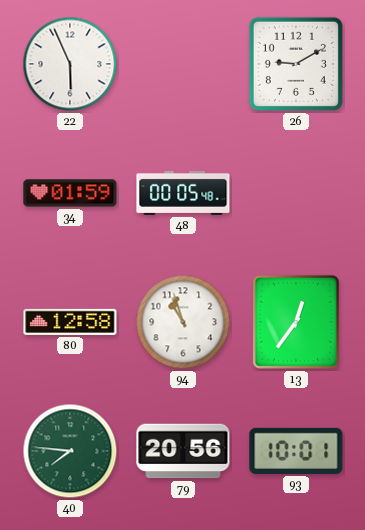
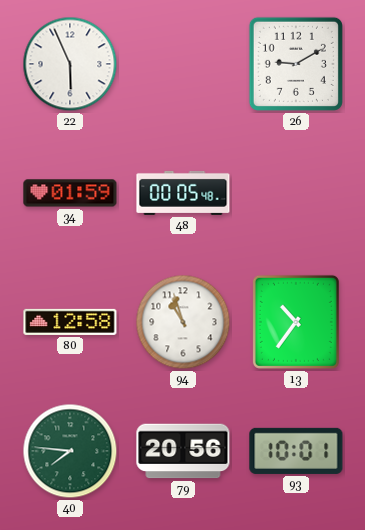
13: 12:36 -> 10:36
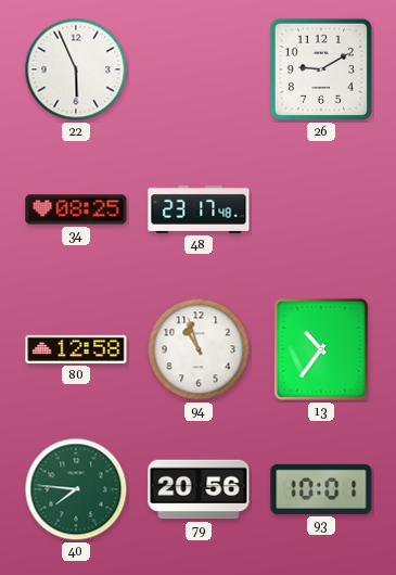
34: 01:59 -> 08:25
48: 00:05 -> 23:17
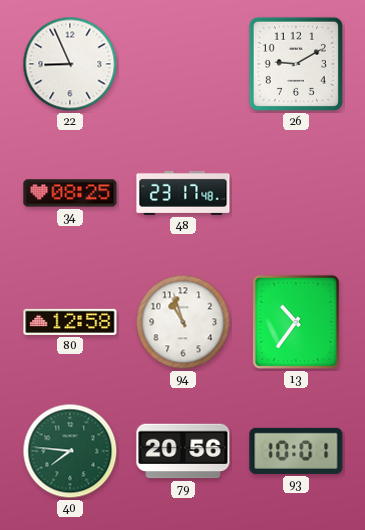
22: 5:56 -> 8:56
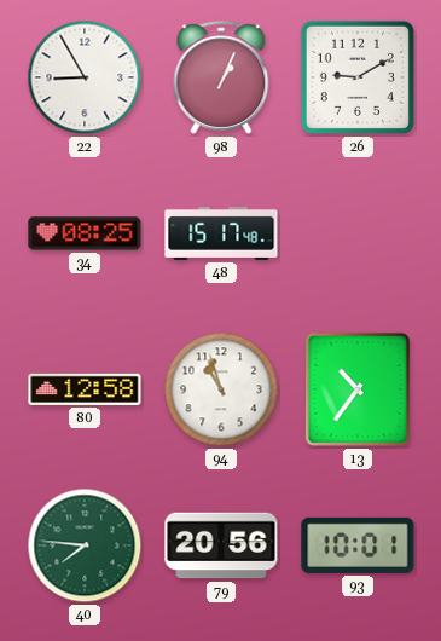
22: 8:56 -> 8:55
98: none -> 1:04
48: 23:17 -> 15:17
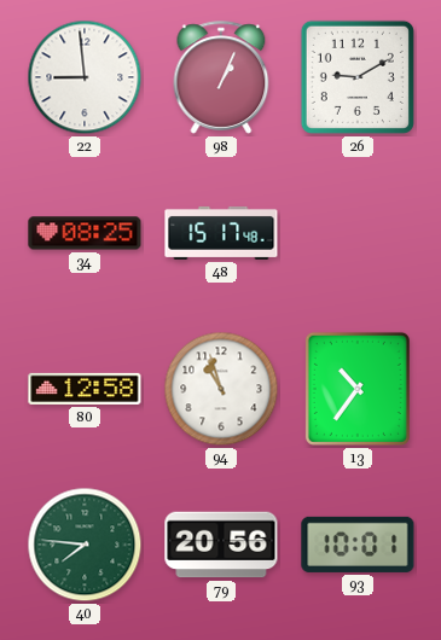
22: 8:55 -> 8:59
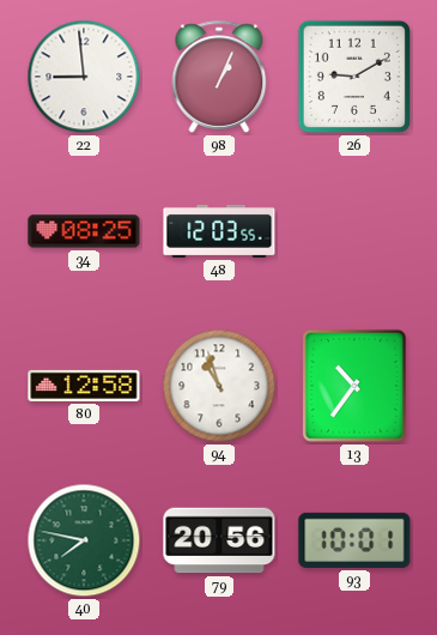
48: 15:17 -> 12:03
40: 7:46 -> 7:47
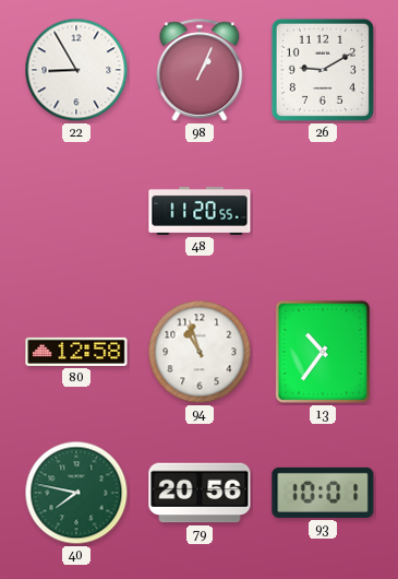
22: 8:59 -> 8:55
34: 08:25 -> none
48: 12:03 -> 11:20
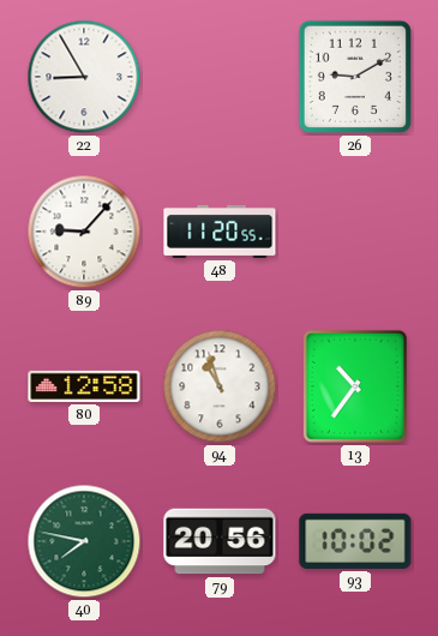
98: 1:04 -> none
89: none -> 9:07
93: 10:01 -> 10:02
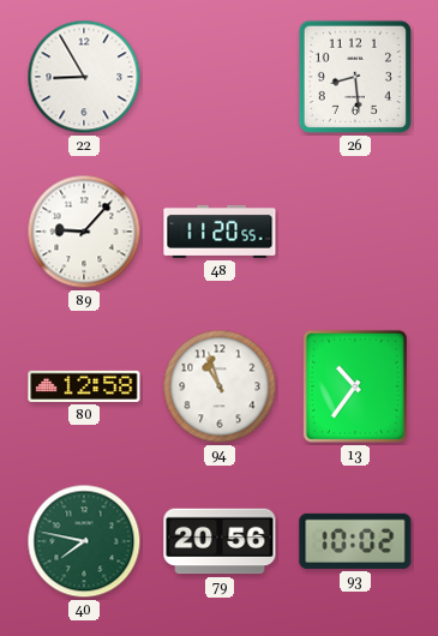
26: 9:10 -> 8:29
